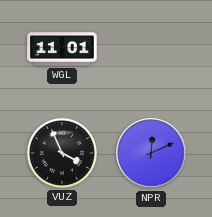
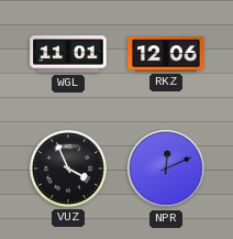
RKZ: none -> 12:06
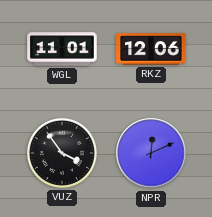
VUZ: 3:56 -> 3:54
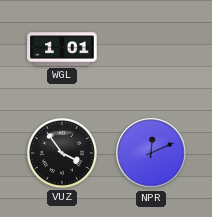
WGL: 11:01 -> 1:01
RKZ: 12:06 -> none
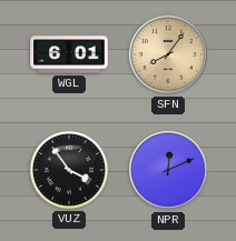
WGL: 1:01 -> 6:01
SFN: none -> 8:06
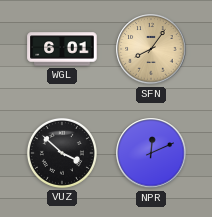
VUZ: 3:54 -> 3:52
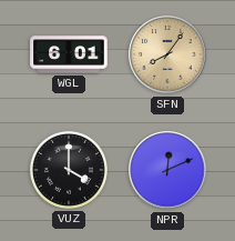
VUZ: 3:52 -> 4:00
